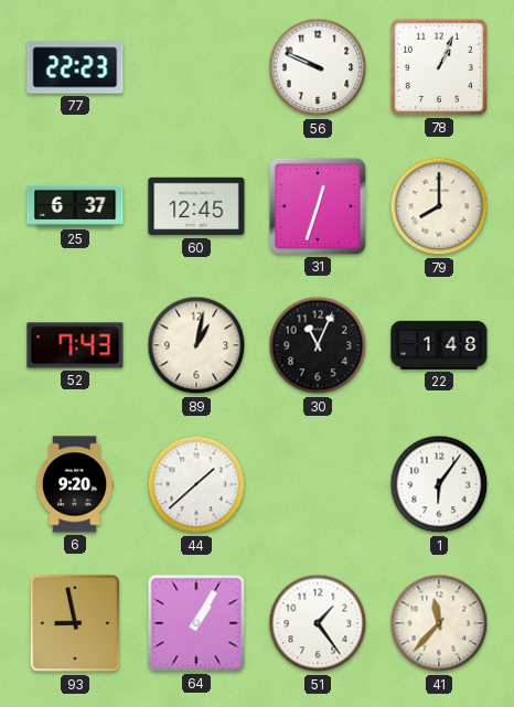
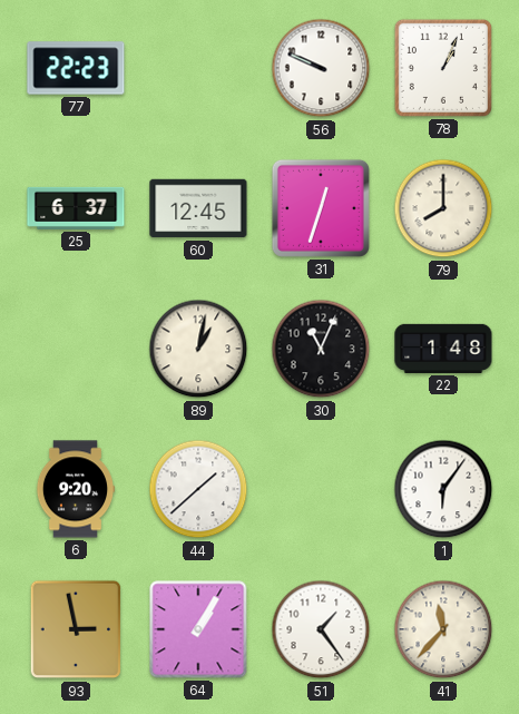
52: 7:43 -> none
93: 8:58 -> 2:58
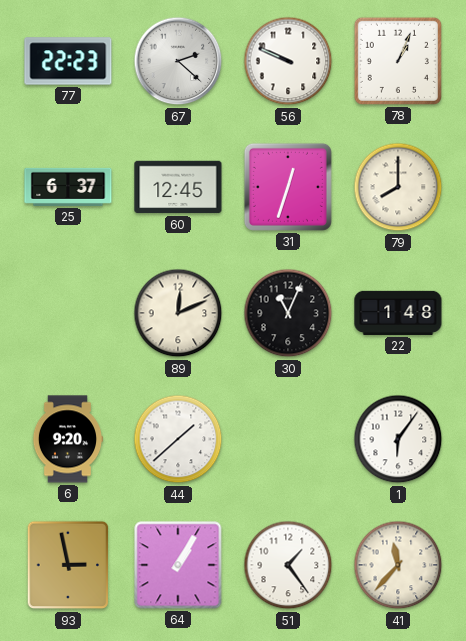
67: none -> 2:22
89: 1:02 -> 12:11
